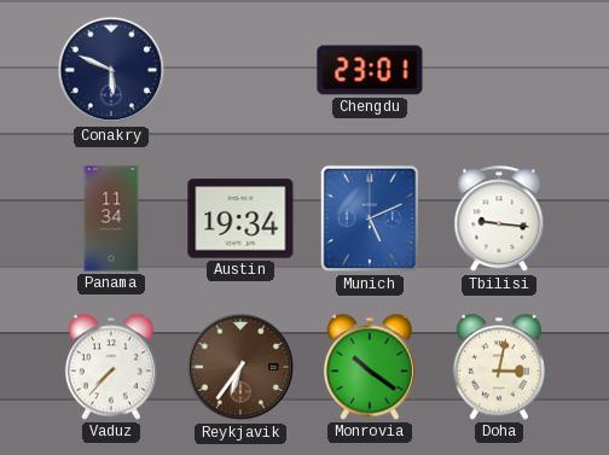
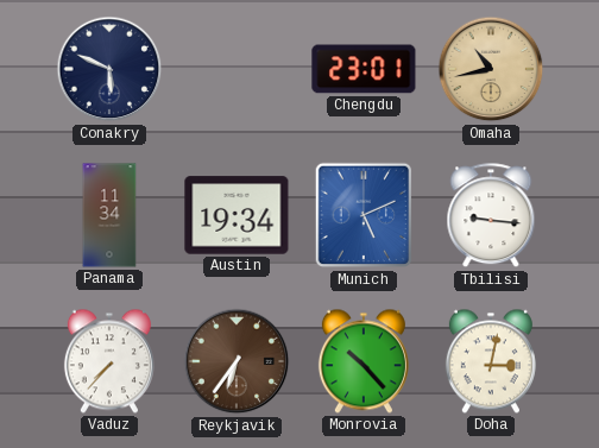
Omaha: none -> 10:43
Monrovia: 10:21 -> 10:23
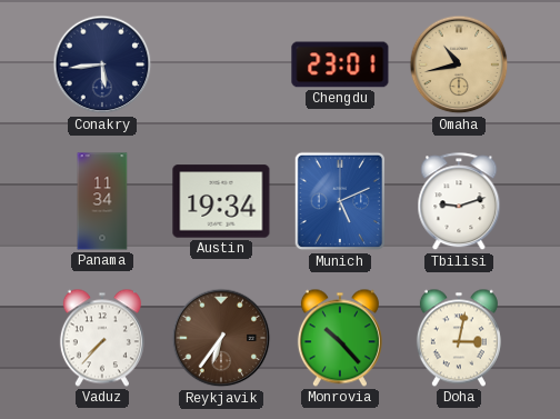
Conakry: 5:49 -> 5:44
Tbilisi: 9:16 -> 9:12
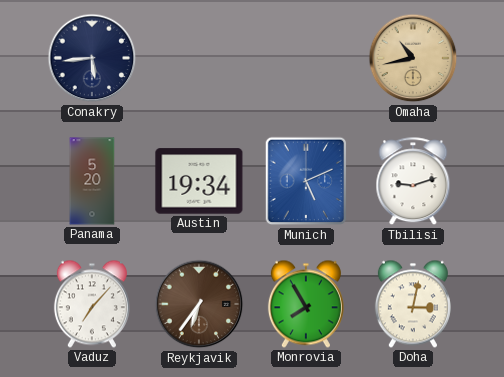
Chengdu: 23:01 -> none
Panama: 11:34 -> 5:20
Vaduz: 7:37 -> 7:07
Monrovia: 10:23 -> 7:55
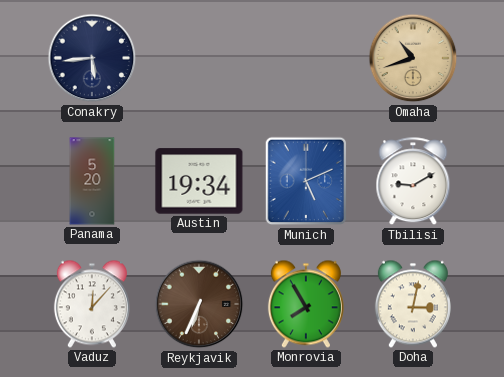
Omaha: 10:43 -> 10:42
Tbilisi: 9:12 -> 9:10
Vaduz: 7:07 -> 12:07
Reykjavik: 6:36 -> 6:34
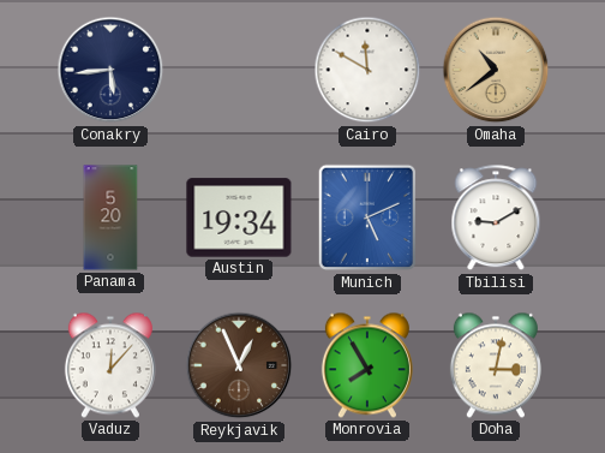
Cairo: none -> 11:50
Omaha: 10:42 -> 10:39
Reykjavik: 6:34 -> 12:56
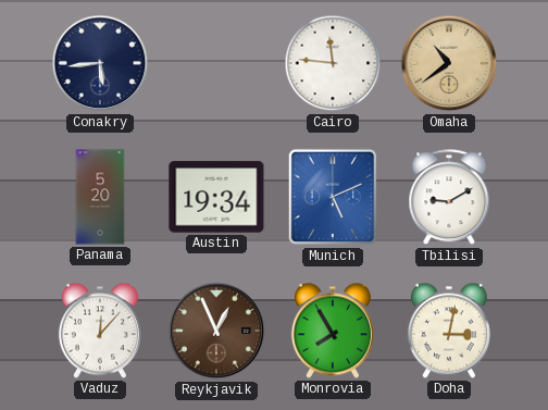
Cairo: 11:50 -> 11:46
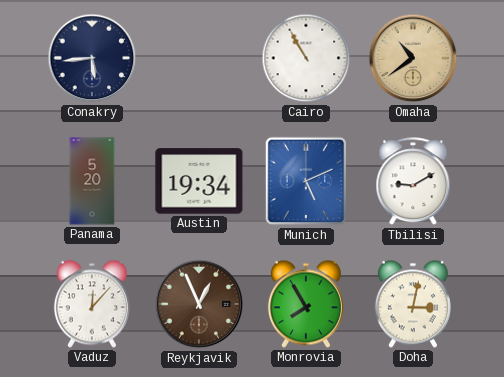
Cairo: 11:46 -> 10:55
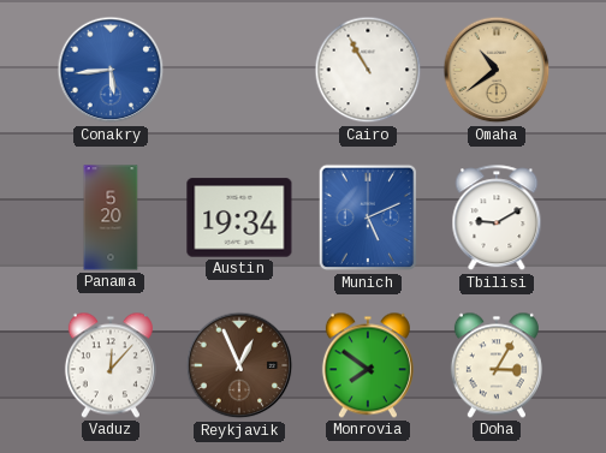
Conakry dial: navy -> blue
Monrovia: 7:55 -> 7:51
Doha: 3:02 -> 3:05
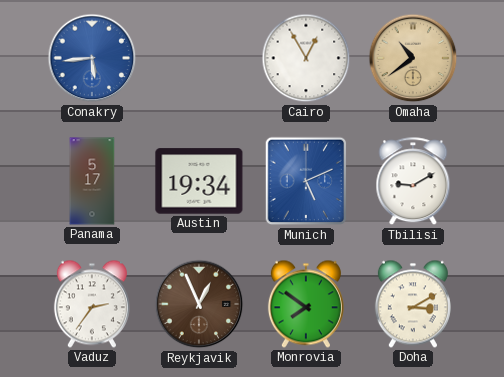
Cairo: 10:55 -> 12:55
Panama: 5:20 -> 5:17
Vaduz: 12:07 -> 2:36
Doha: 3:05 -> 3:10
